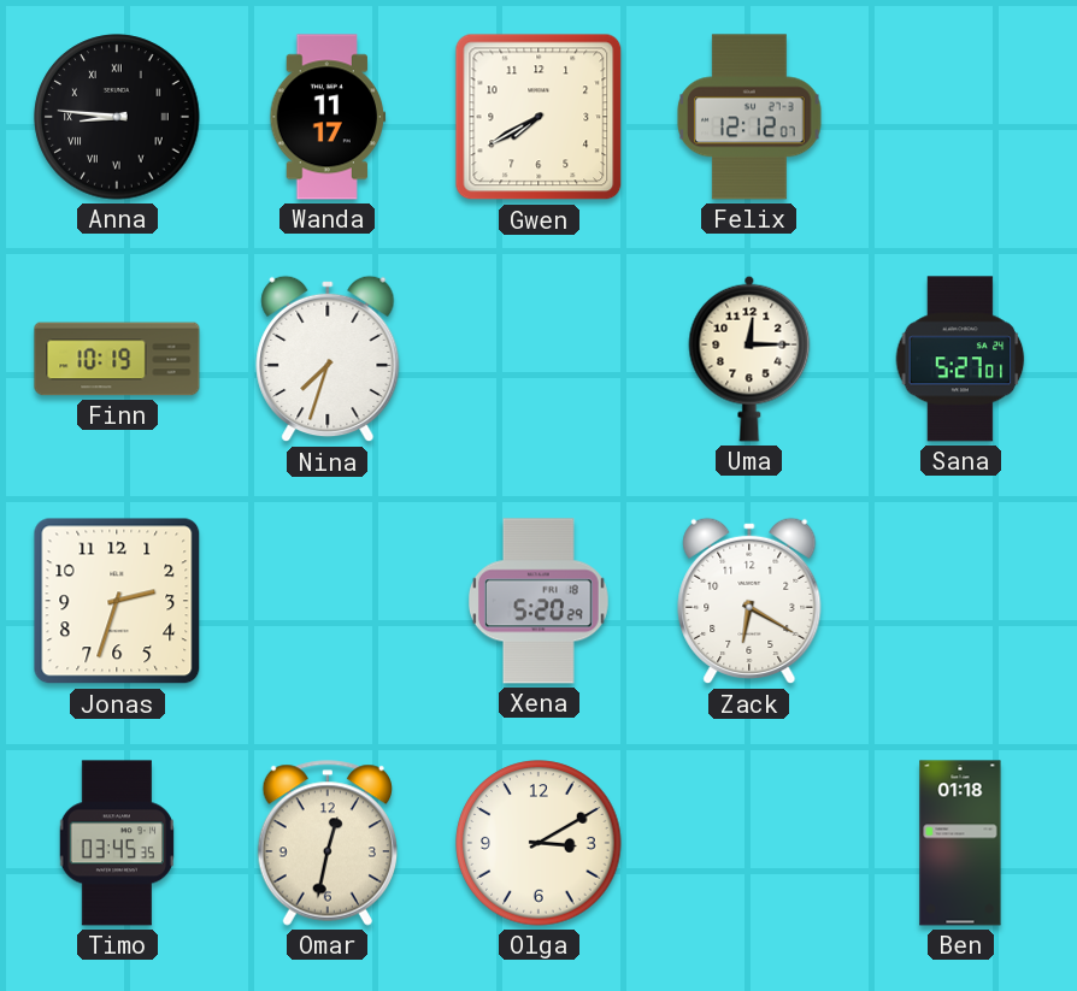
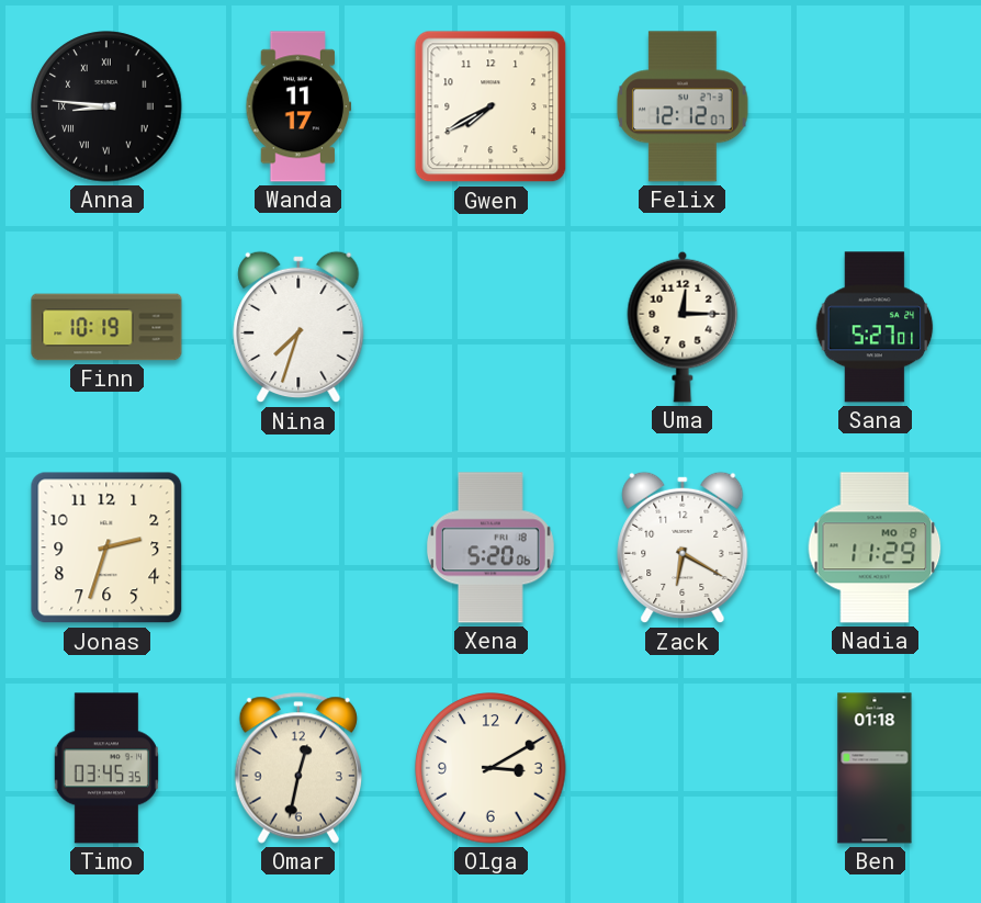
Xena: 5:20:29 -> 5:20:06
Nadia: none -> 11:29
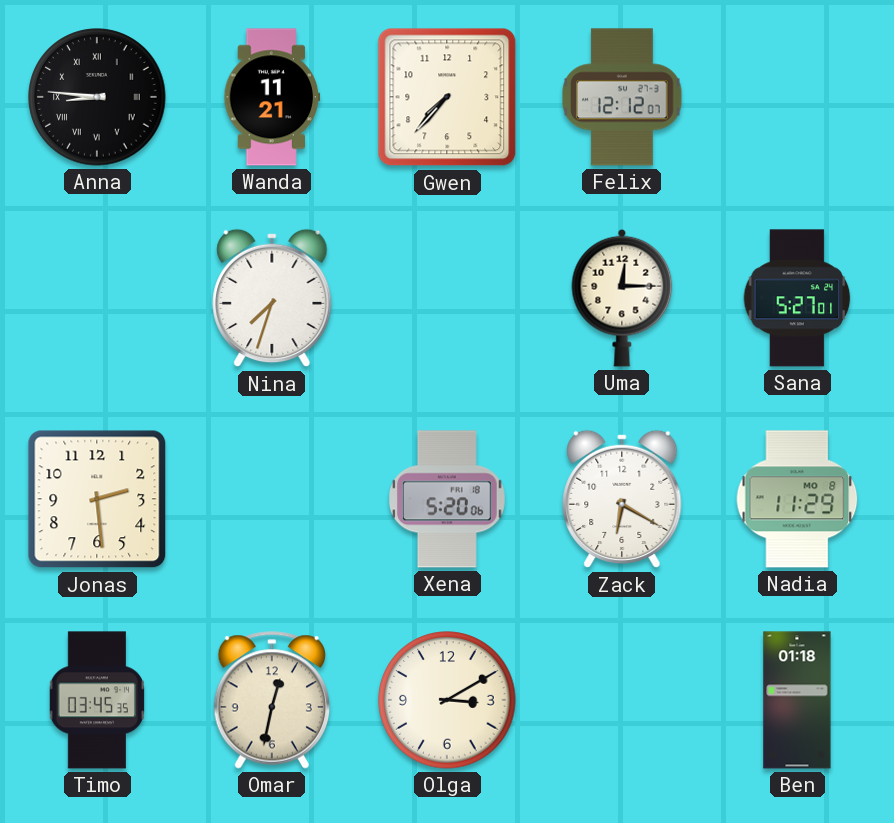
Wanda: 11:17 -> 11:21
Gwen: 7:40 -> 7:37
Finn: 10:19 -> none
Jonas: 2:33 -> 2:29
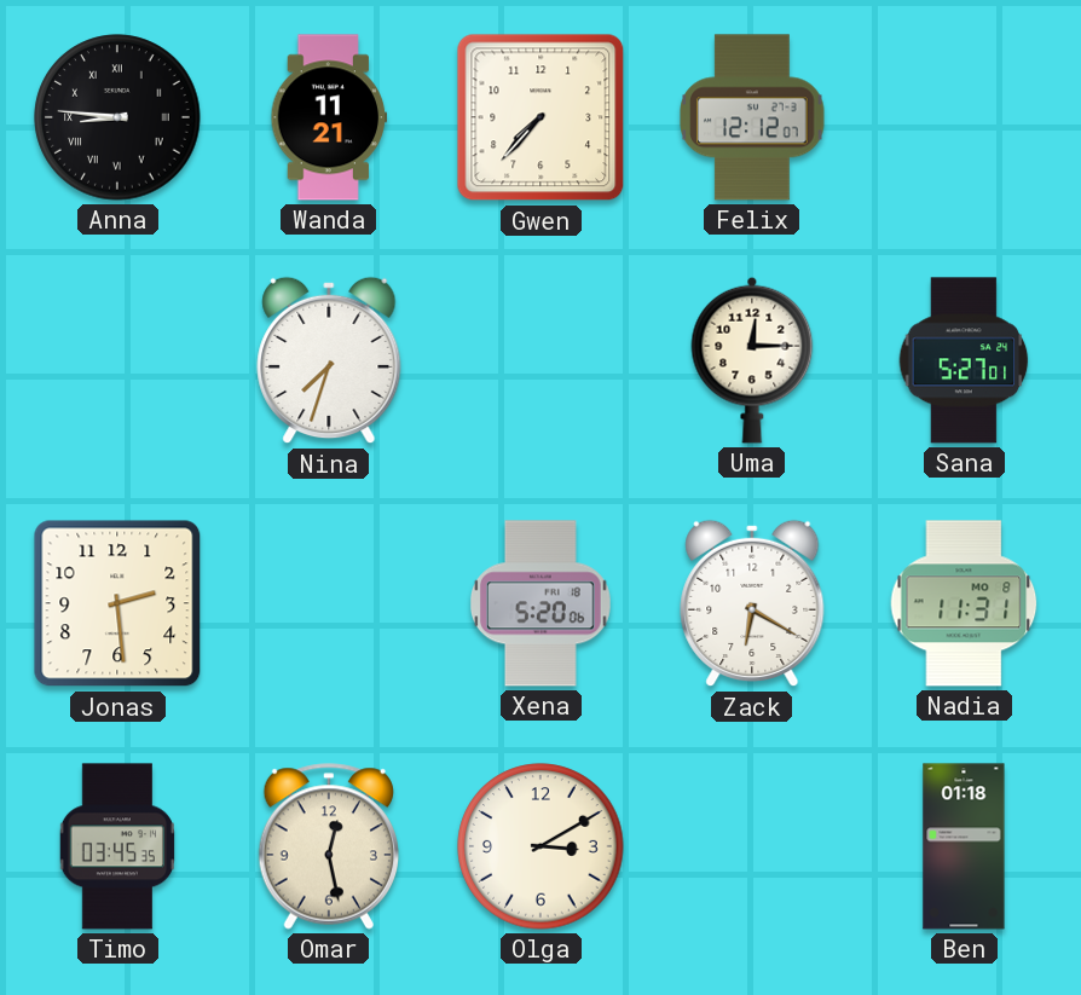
Nadia: 11:29 -> 11:31
Omar: 12:32 -> 12:28
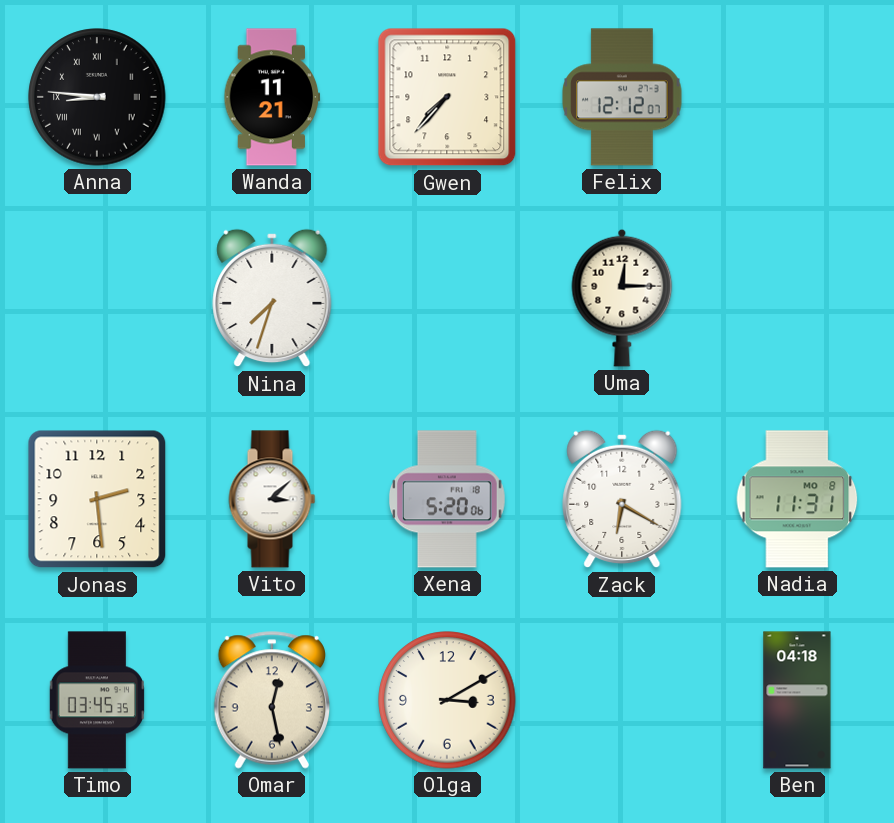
Sana: 5:27 -> none
Vito: none -> 3:08
Ben: 01:18 -> 04:18
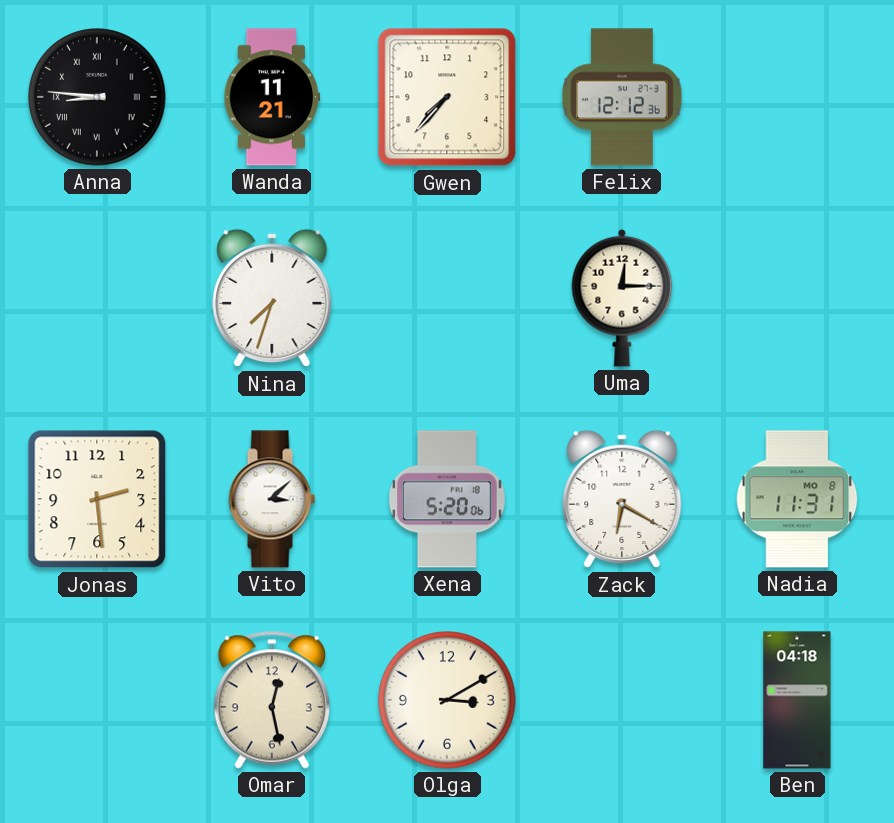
Felix: 12:12:07 -> 12:12:36
Timo: 03:45 -> none
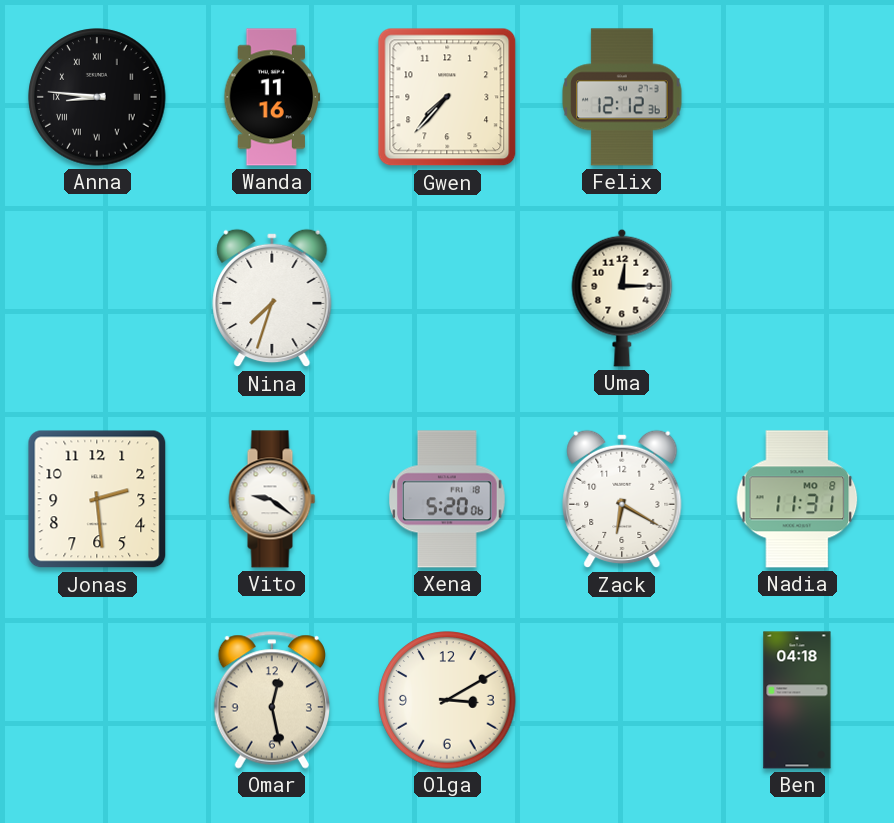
Wanda: 11:21 -> 11:16
Vito: 3:08 -> 9:21
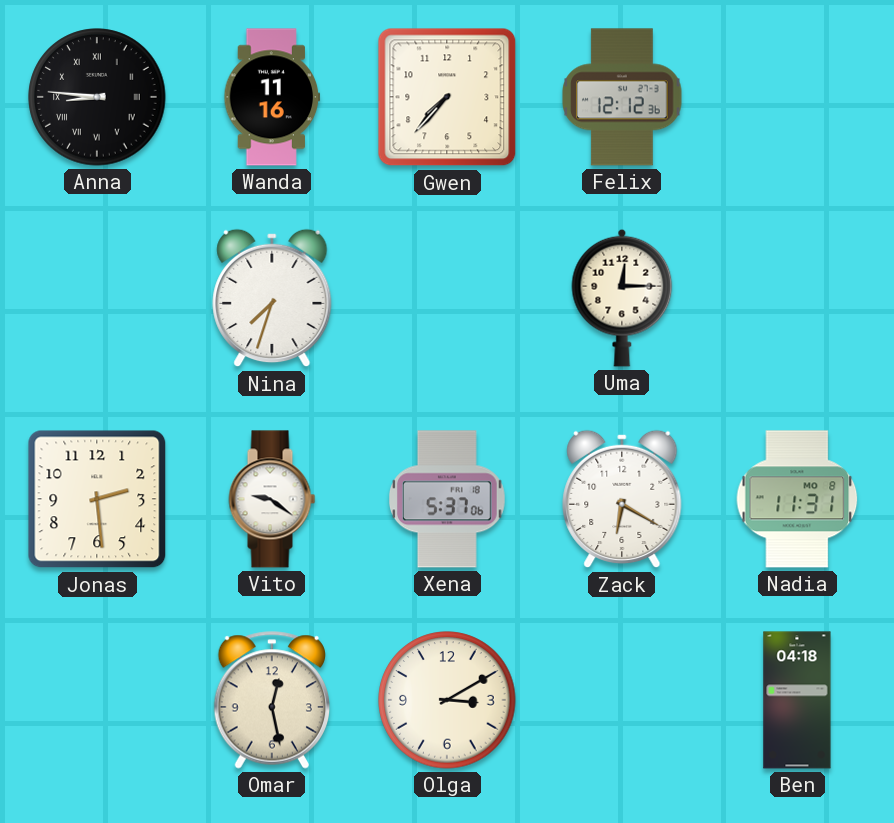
Xena: 5:20 -> 5:37
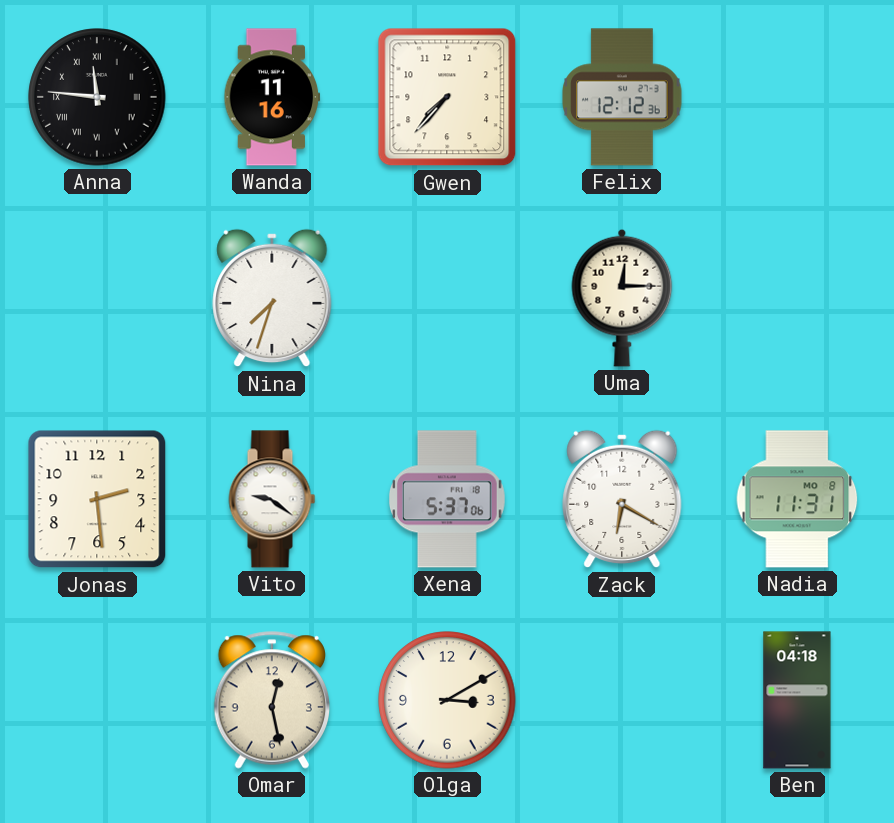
Anna: 8:46 -> 11:46
